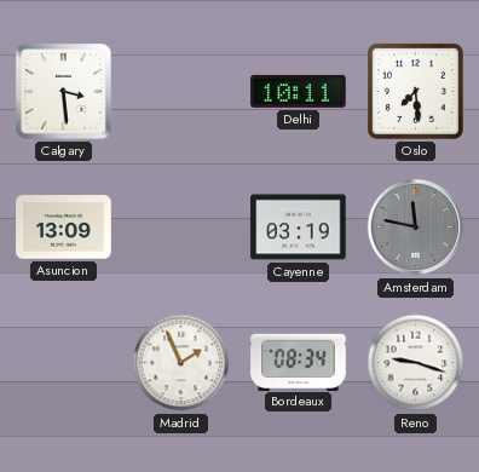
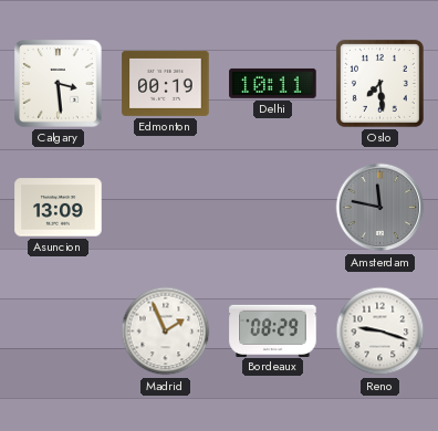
Edmonton: none -> 00:19
Cayenne: 03:19 -> none
Bordeaux: 08:34 -> 08:29
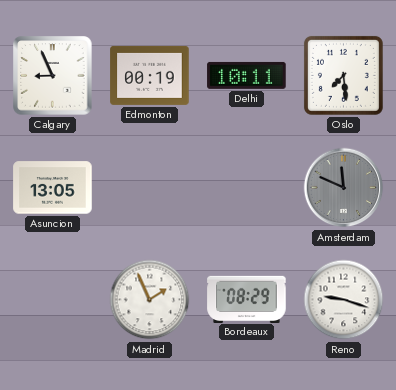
Calgary: 3:29 -> 8:56
Asuncion: 13:09 -> 13:05
Amsterdam: 11:47 -> 11:49
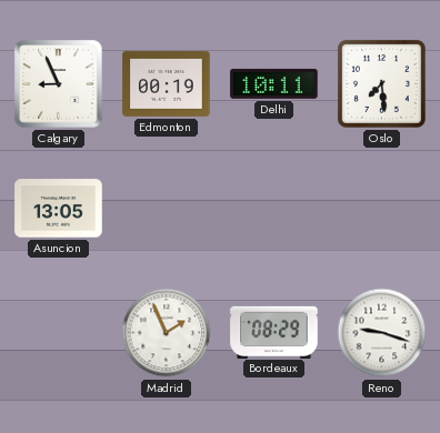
Amsterdam: 11:49 -> none
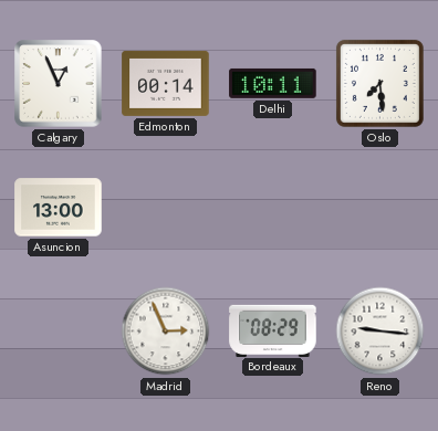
Calgary: 8:56 -> 12:56
Edmonton: 00:19 -> 00:14
Asuncion: 13:05 -> 13:00
Madrid: 1:56 -> 2:56
Reno: 9:18 -> 9:16
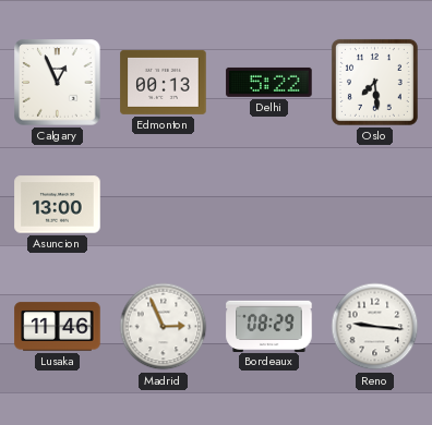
Edmonton: 00:14 -> 00:13
Delhi: 10:11 -> 5:22
Lusaka: none -> 11:46
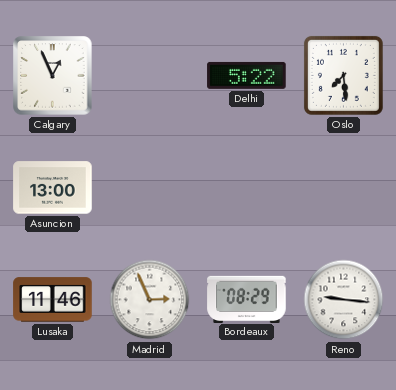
Edmonton: 00:13 -> none
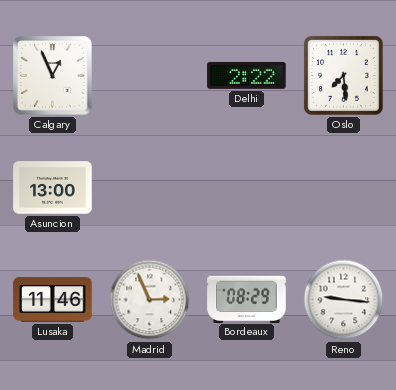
Delhi: 5:22 -> 2:22
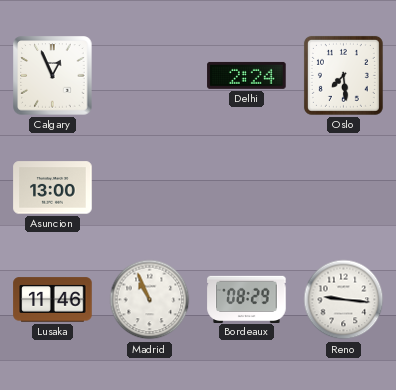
Delhi: 2:22 -> 2:24
Madrid: 2:56 -> 10:56
